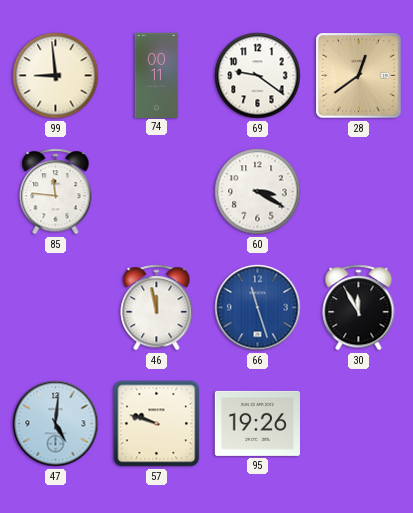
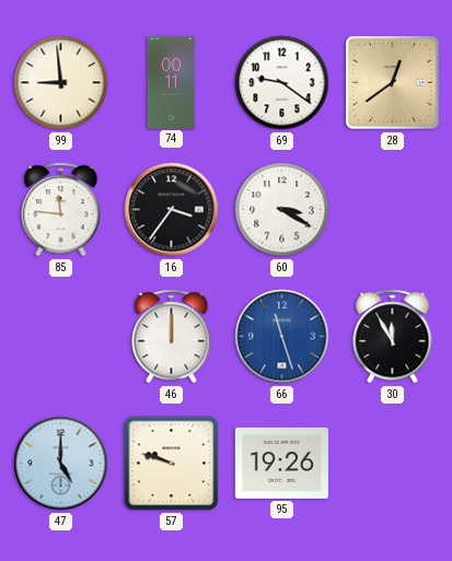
16: none -> 3:36
46: 11:58 -> 12:00
47: 5:01 -> 5:00
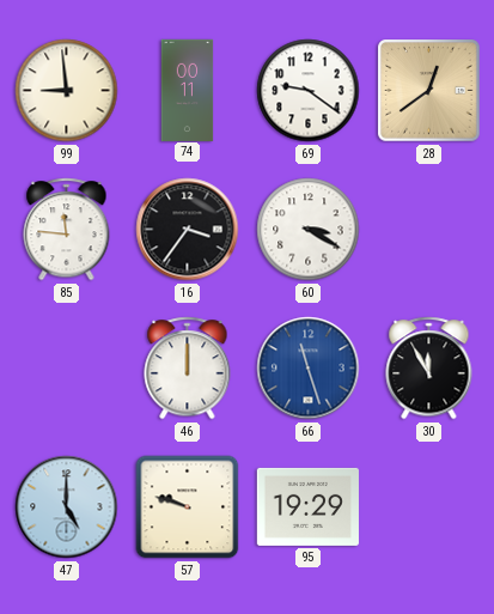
95: 19:26 -> 19:29
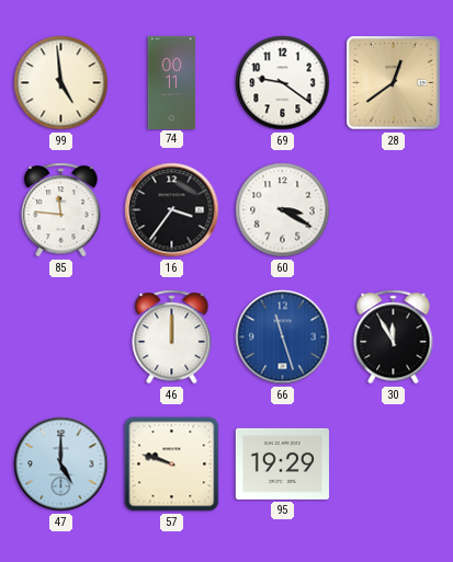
99: 8:59 -> 4:59
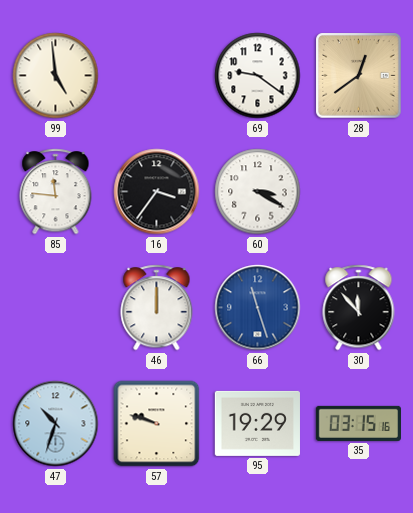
74: 00:11 -> none
30: 11:55 -> 11:53
47: 5:00 -> 10:33
35: none -> 03:15
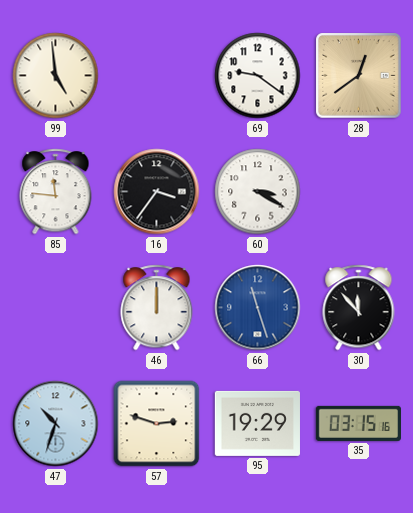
57: 9:48 -> 2:48
